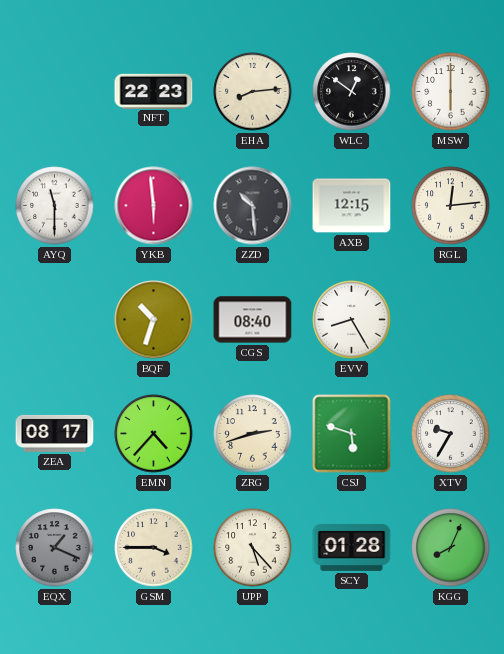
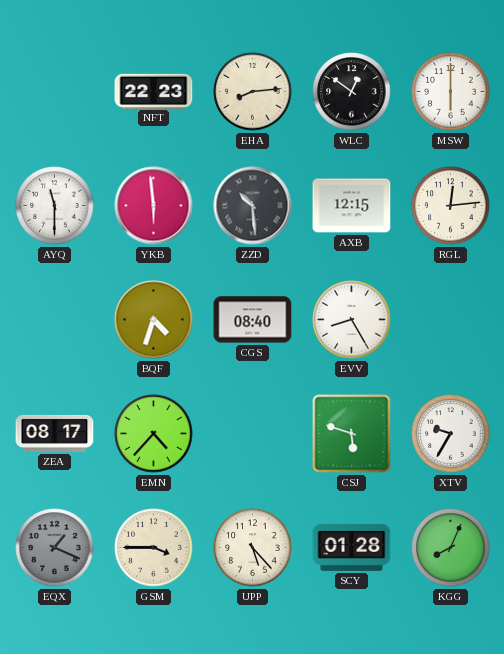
BQF: 10:33 -> 4:33
ZRG: 2:42 -> none
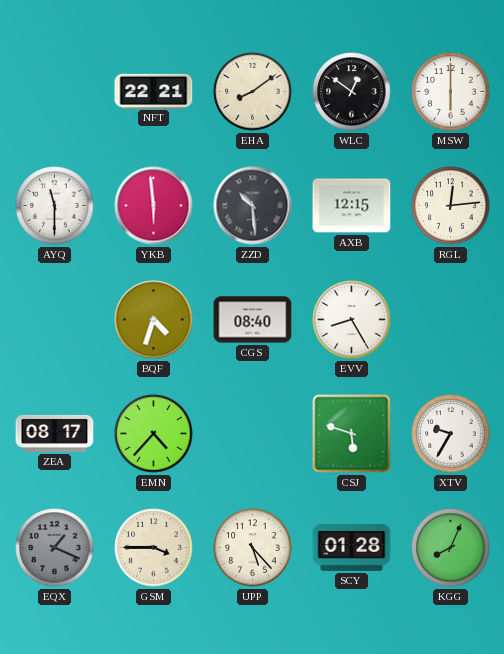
NFT: 22:23 -> 22:21
EHA: 8:14 -> 8:09
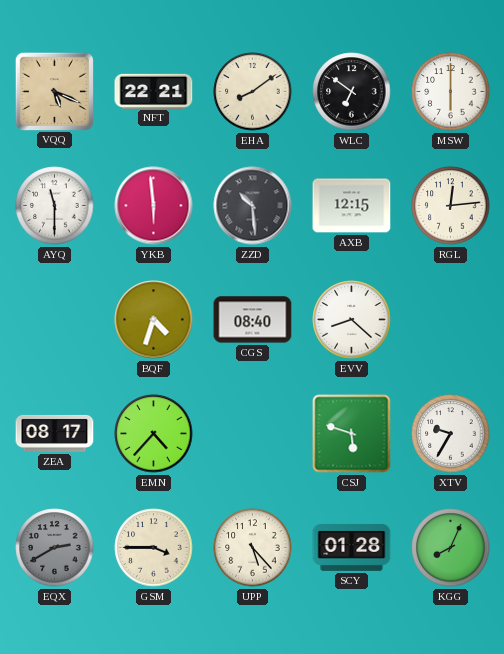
VQQ: none -> 5:19
WLC: 12:51 -> 6:51
EVV: 8:25 -> 8:22
EQX: 1:19 -> 2:40
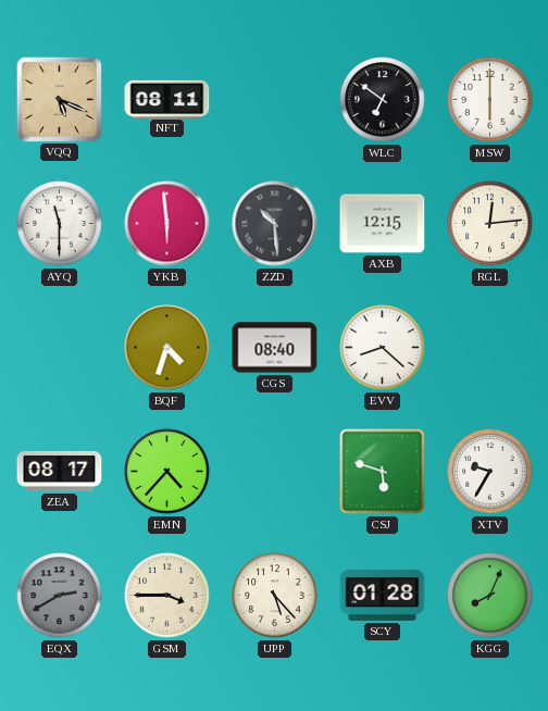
NFT: 22:21 -> 08:11
EHA: 8:09 -> none
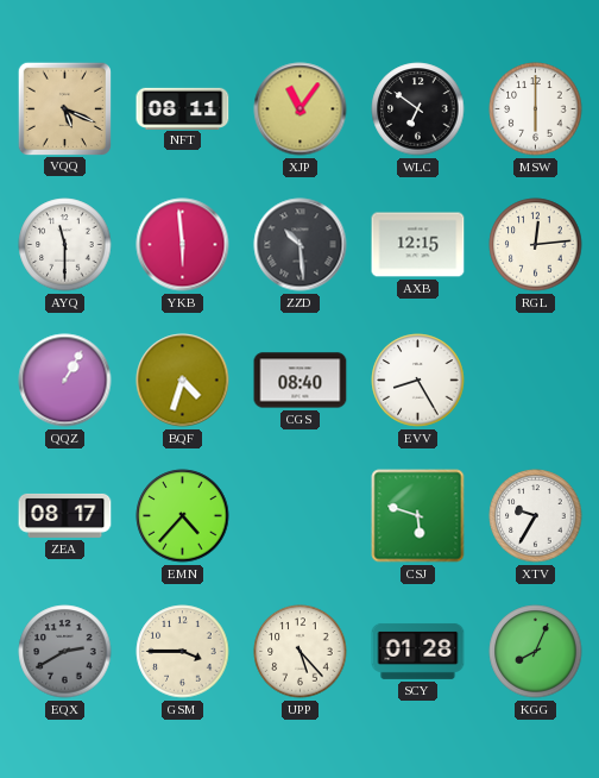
XJP: none -> 11:06
QQZ: none -> 1:05
EVV: 8:22 -> 8:25
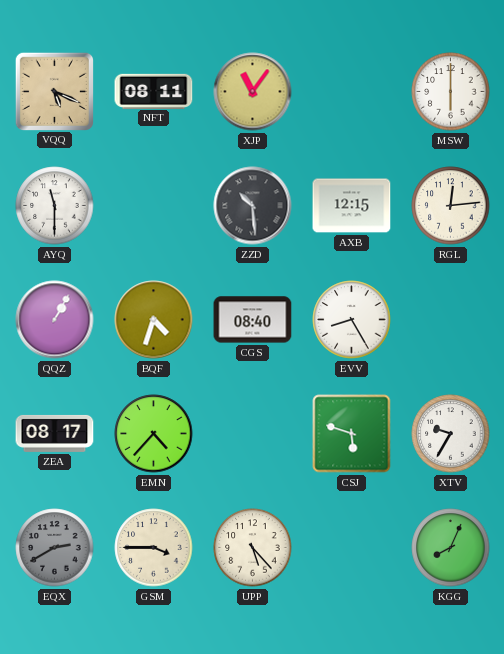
WLC: 6:51 -> none
YKB: 5:59 -> none
SCY: 01:28 -> none
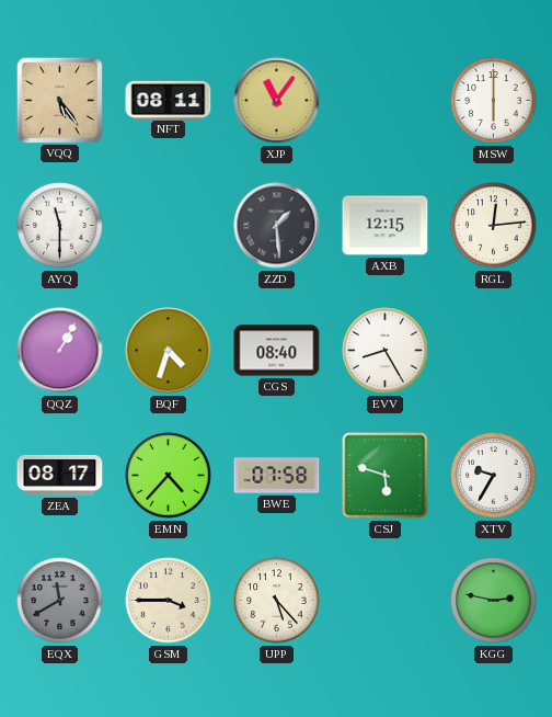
VQQ: 5:19 -> 5:24
ZZD: 10:29 -> 1:29
BWE: none -> 07:58
EQX: 2:40 -> 11:40
KGG: 8:04 -> 2:47
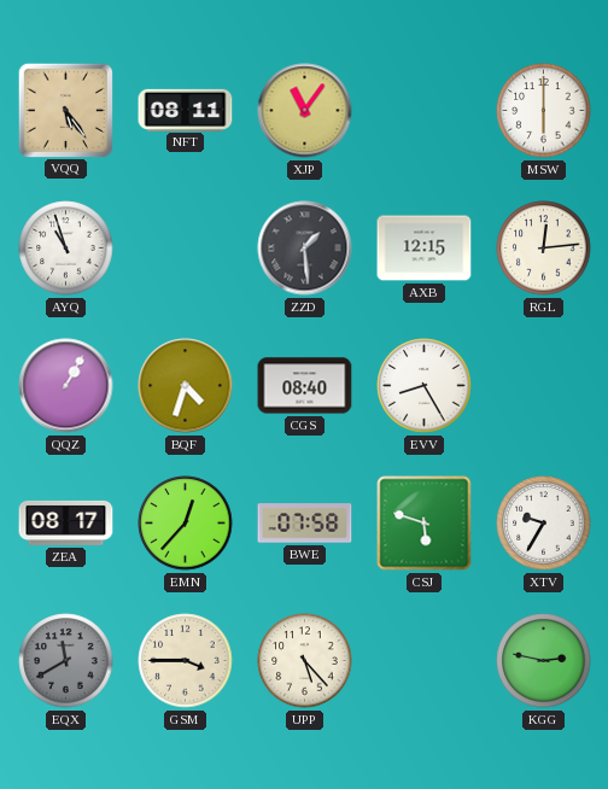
AYQ: 11:30 -> 10:57
EMN: 4:37 -> 12:37
